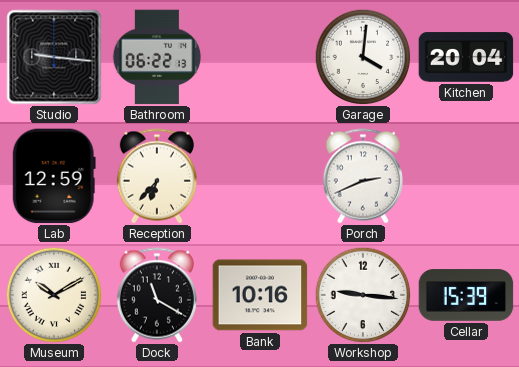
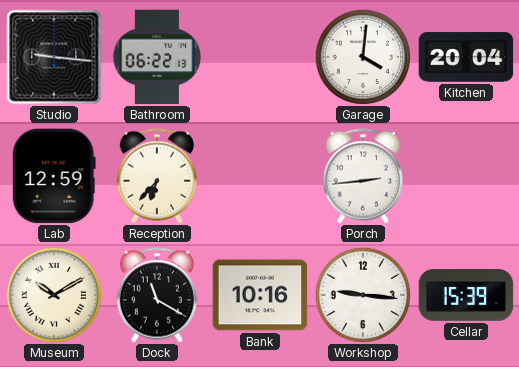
Porch: 2:41 -> 2:44
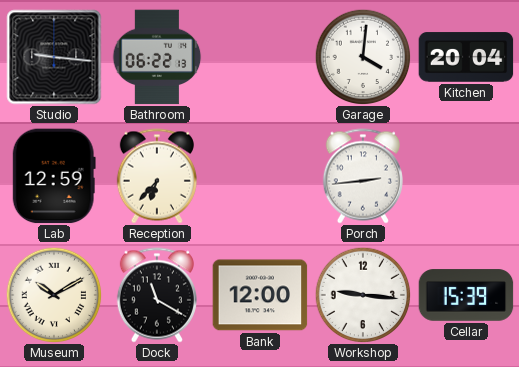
Bank: 10:16 -> 12:00
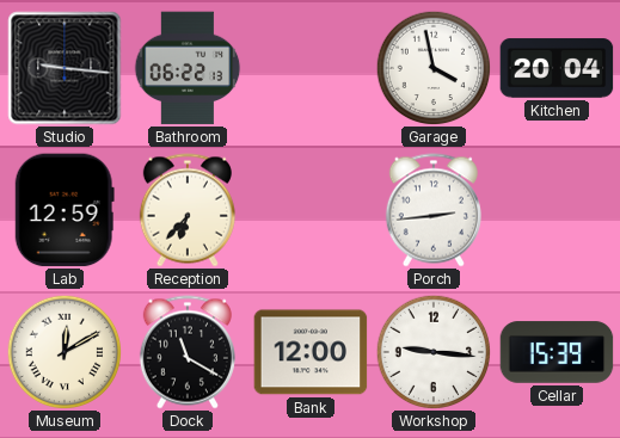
Garage: 4:01 -> 3:58
Museum: 10:10 -> 12:10
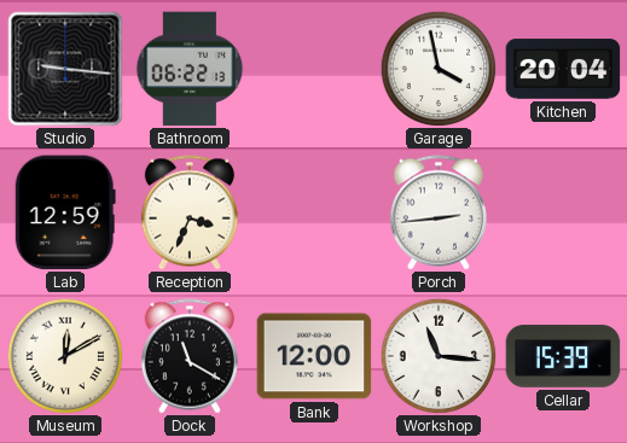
Reception: 6:37 -> 3:34
Workshop: 9:16 -> 11:16
